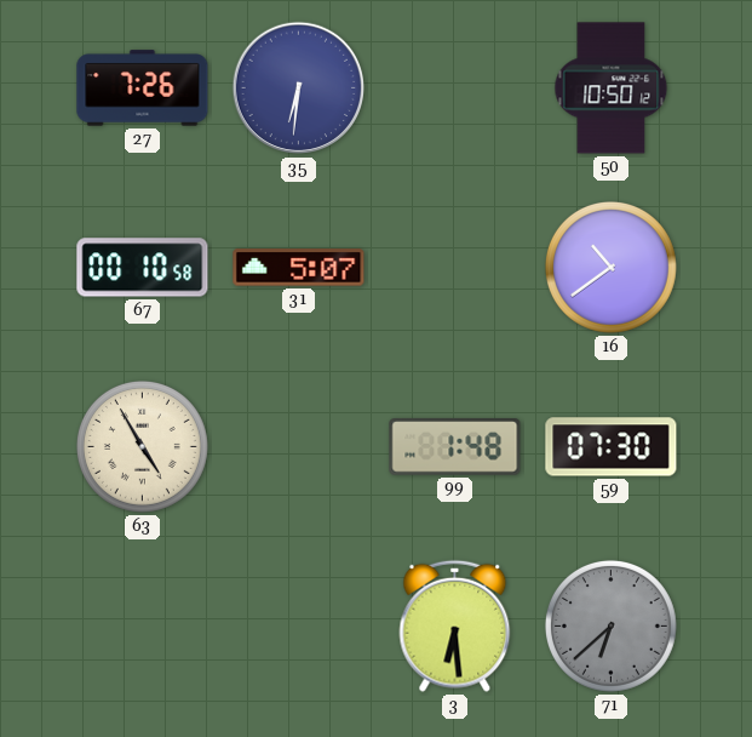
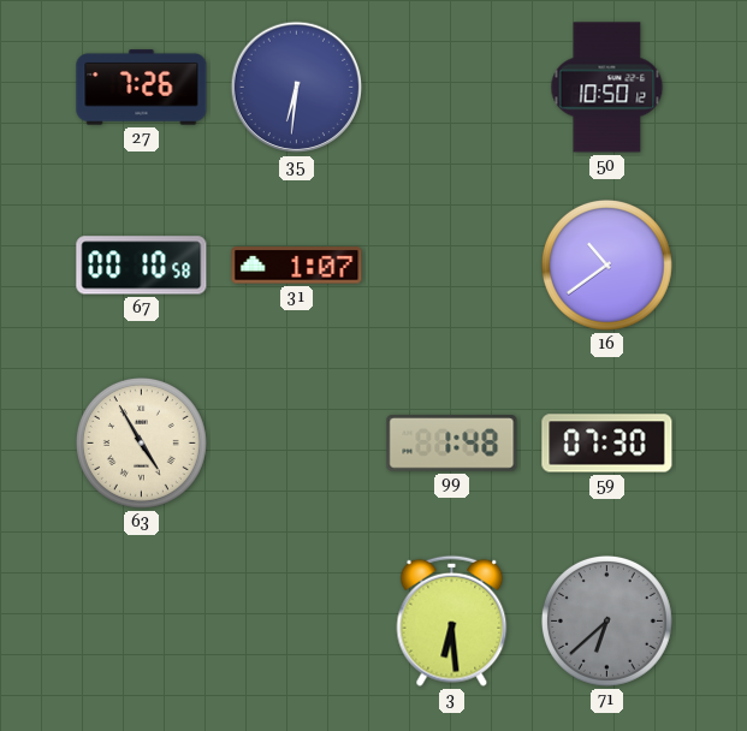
31: 5:07 -> 1:07
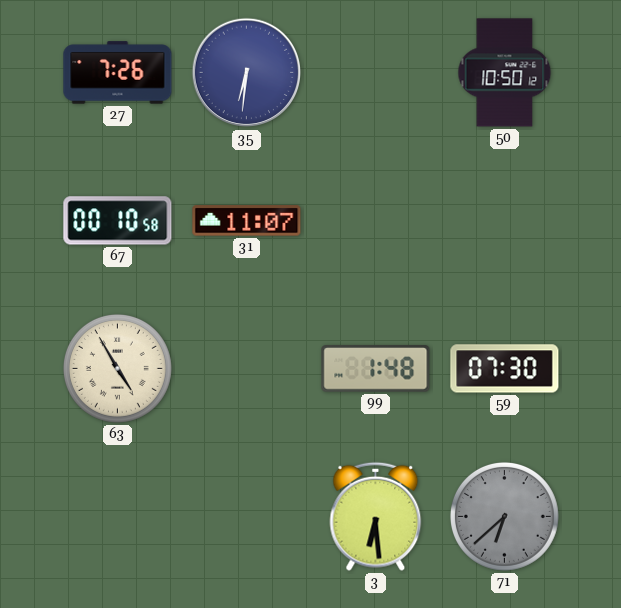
31: 1:07 -> 11:07
16: 10:39 -> none
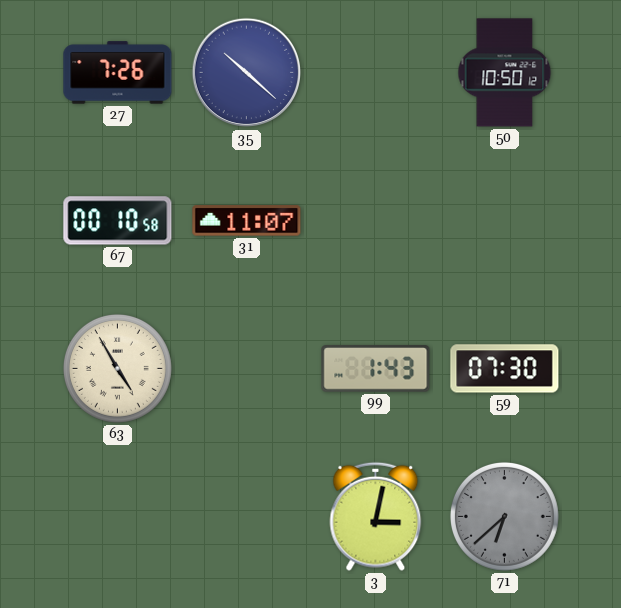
35: 6:31 -> 10:22
99: 1:48 -> 1:43
3: 6:29 -> 3:02
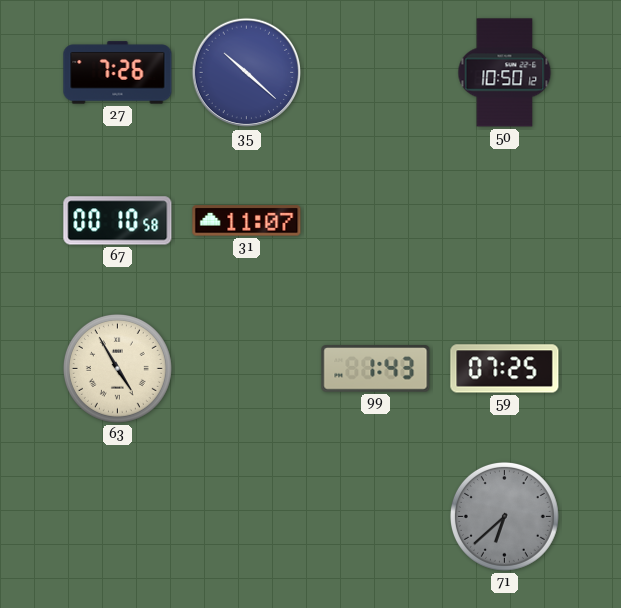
59: 07:30 -> 07:25
3: 3:02 -> none
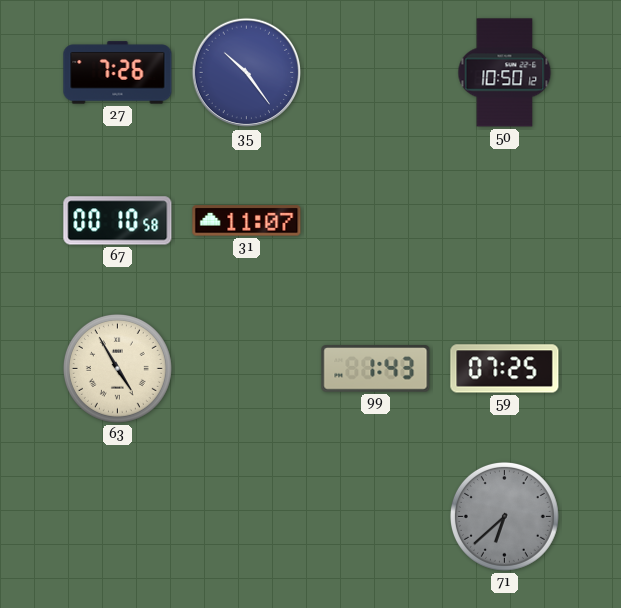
35: 10:22 -> 10:24
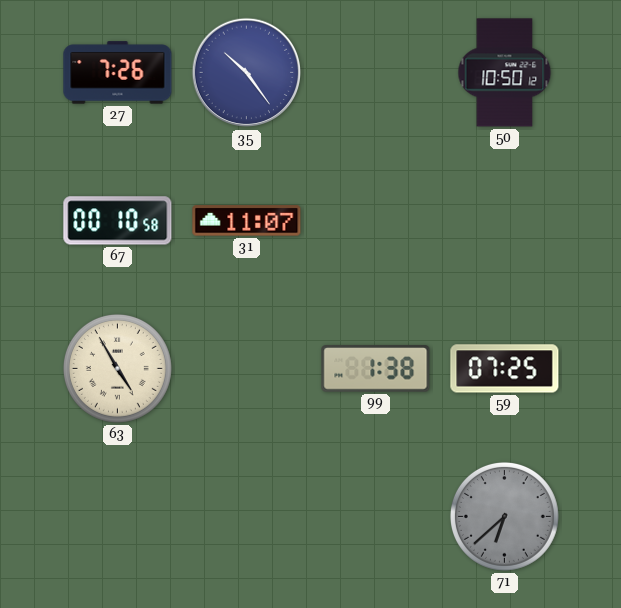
99: 1:43 -> 1:38
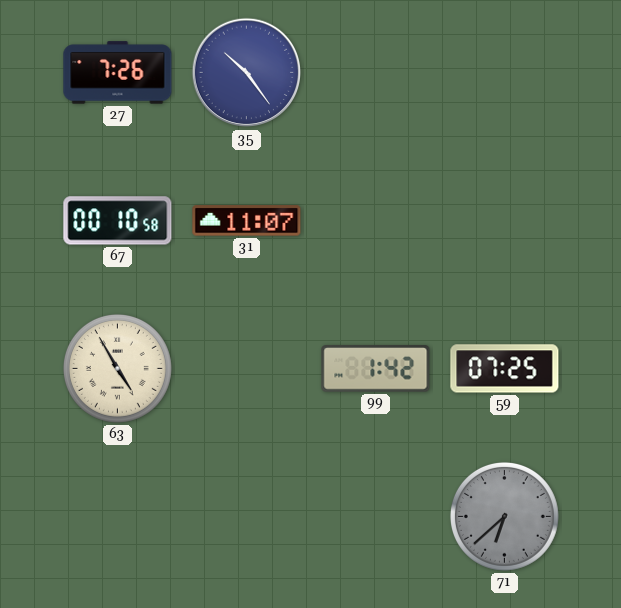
50: 10:50 -> none
99: 1:38 -> 1:42
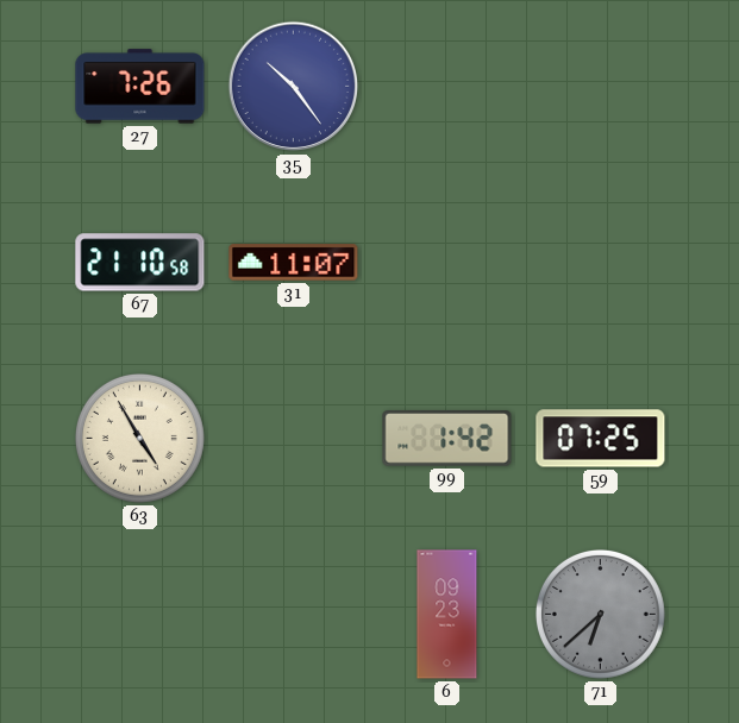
67: 00:10 -> 21:10
6: none -> 09:23
